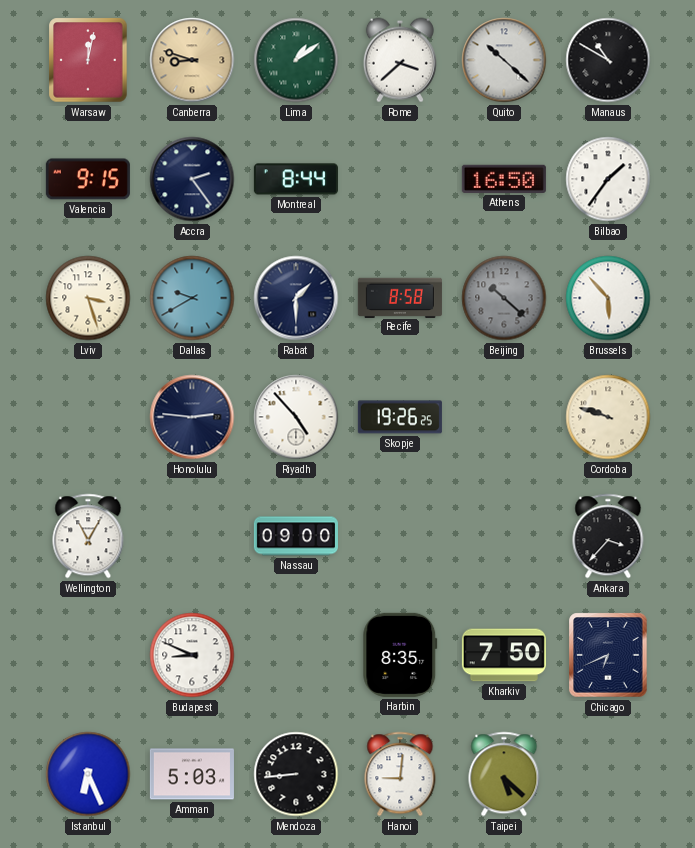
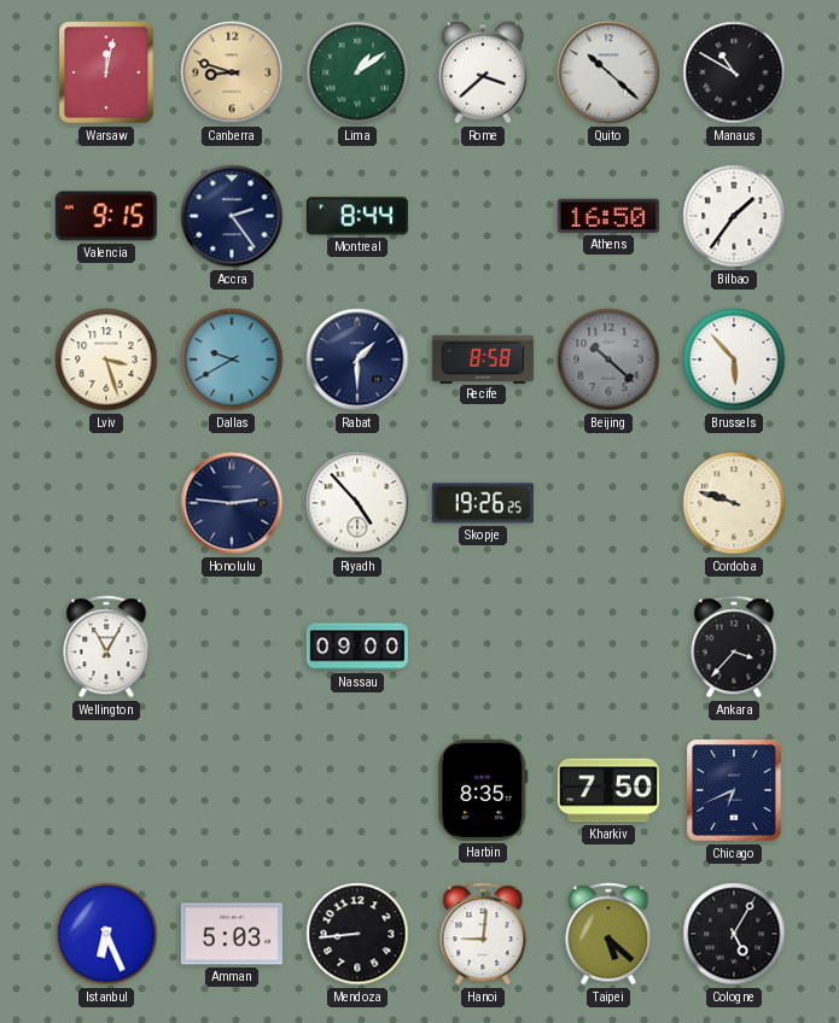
Budapest: 8:49 -> none
Cologne: none -> 5:05
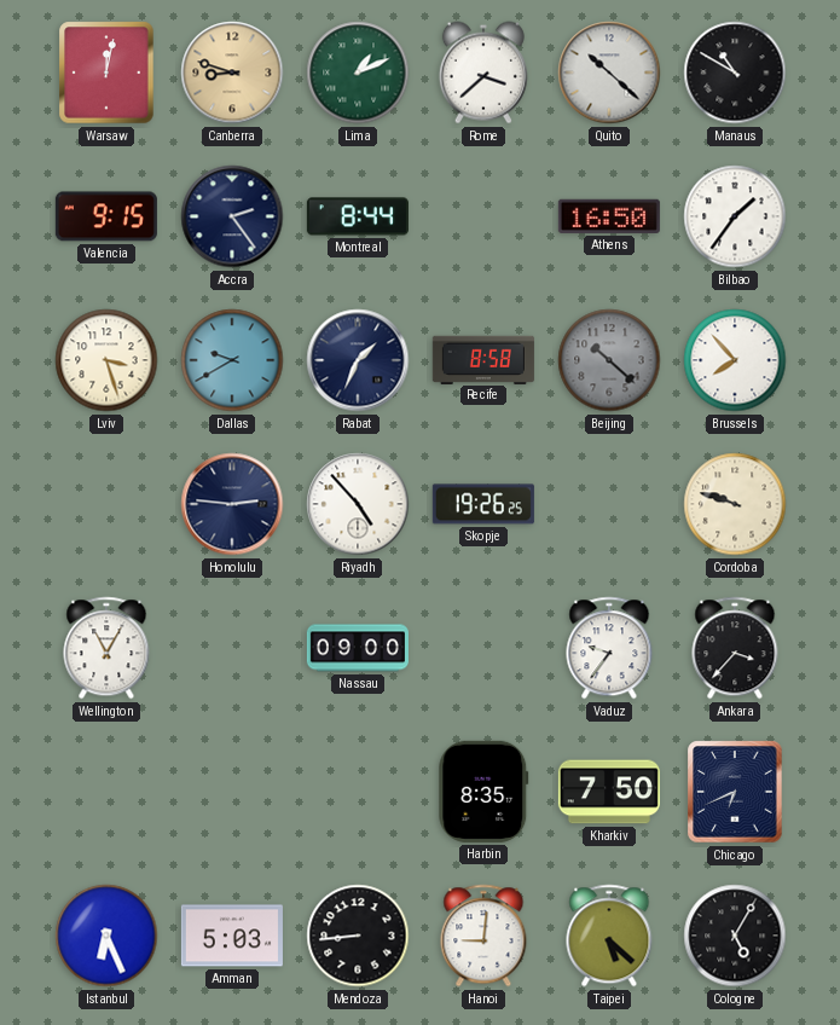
Lima: 1:09 -> 1:11
Rabat: 1:30 -> 1:34
Brussels: 5:53 -> 7:53
Vaduz: none -> 9:36
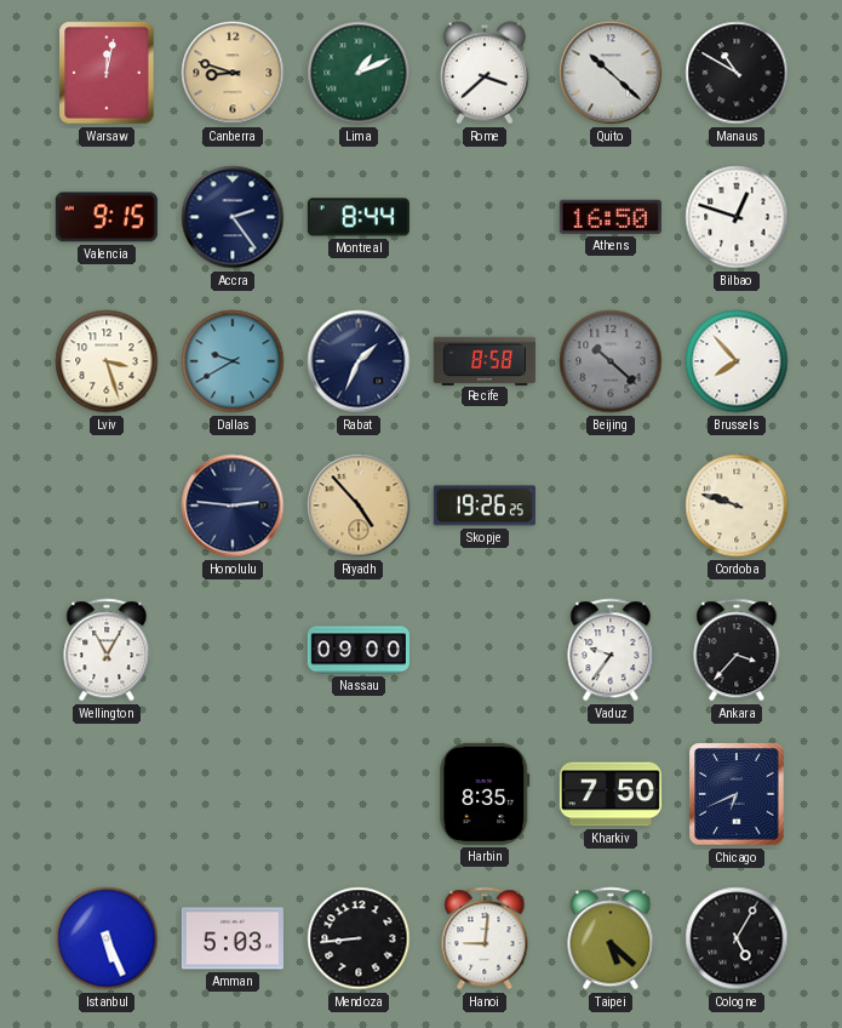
Bilbao: 1:36 -> 12:48
Riyadh dial: white -> champagne
Istanbul: 6:26 -> 5:26
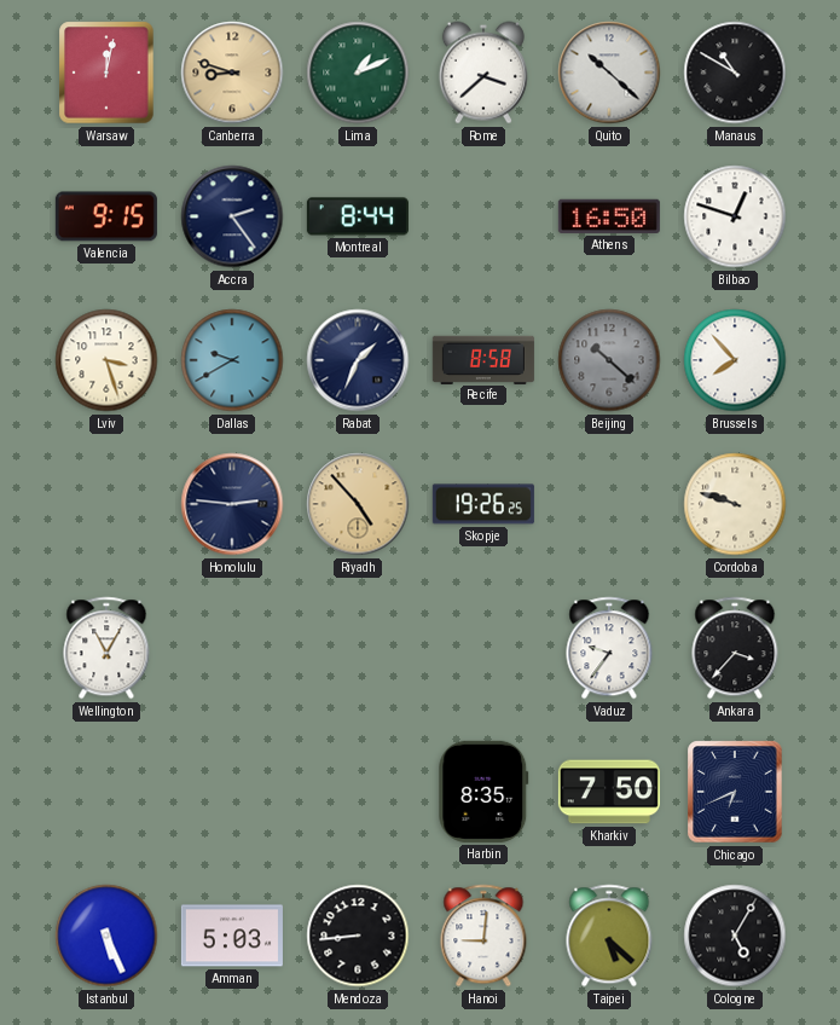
Nassau: 09:00 -> none
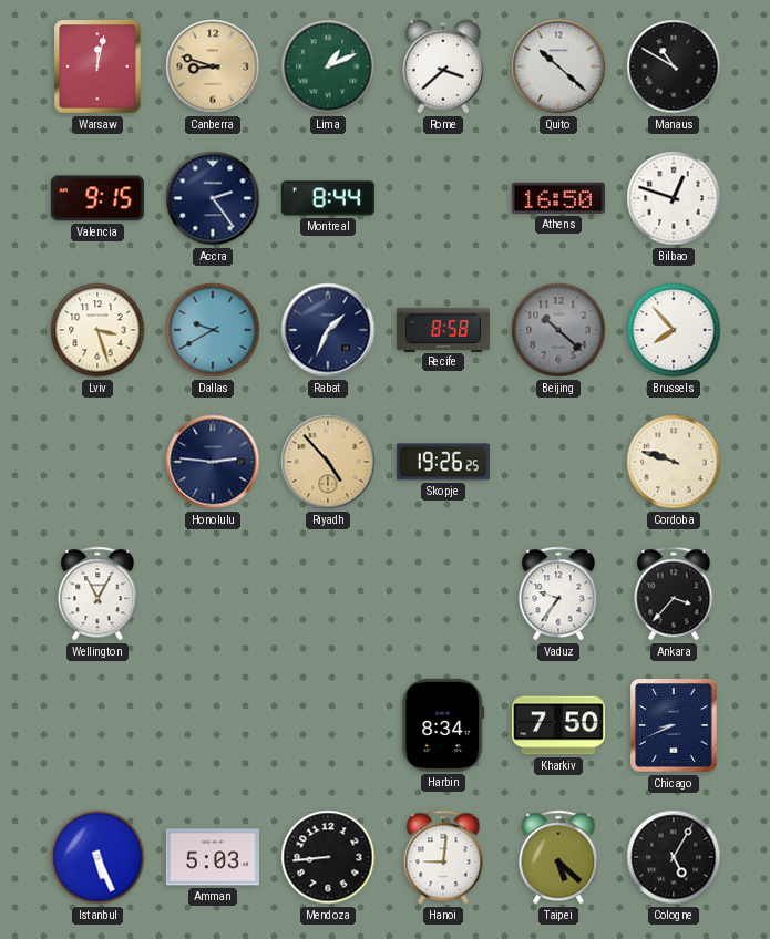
Harbin: 8:35 -> 8:34
Chicago: 6:41 -> 8:41
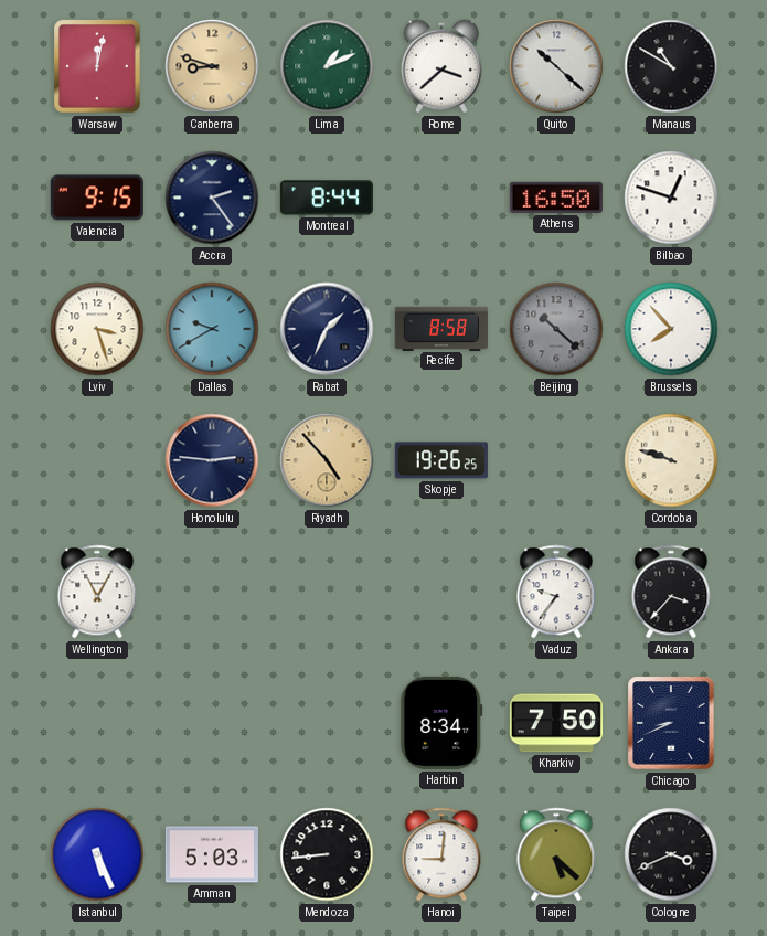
Cologne: 5:05 -> 3:41
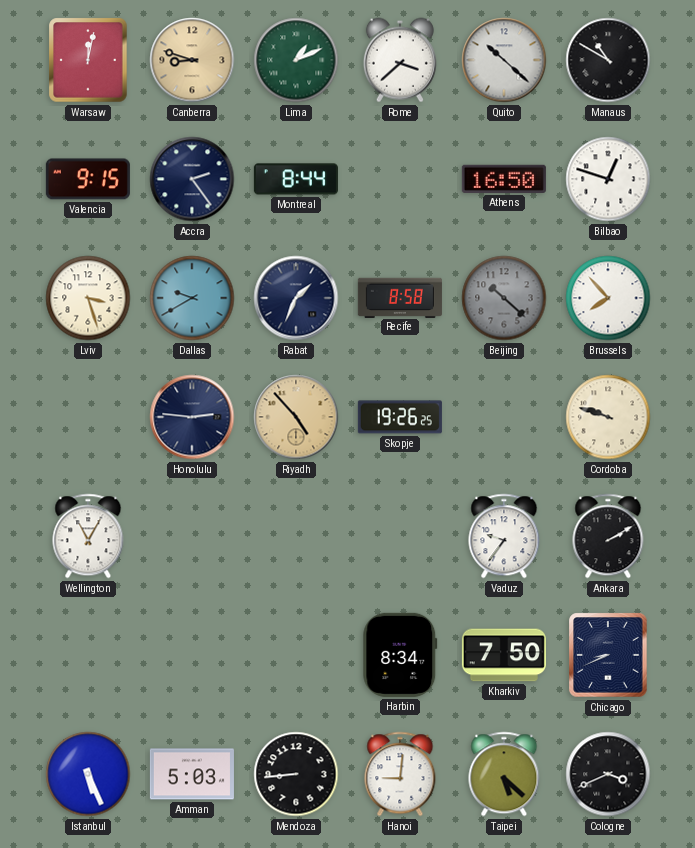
Ankara: 3:37 -> 2:10
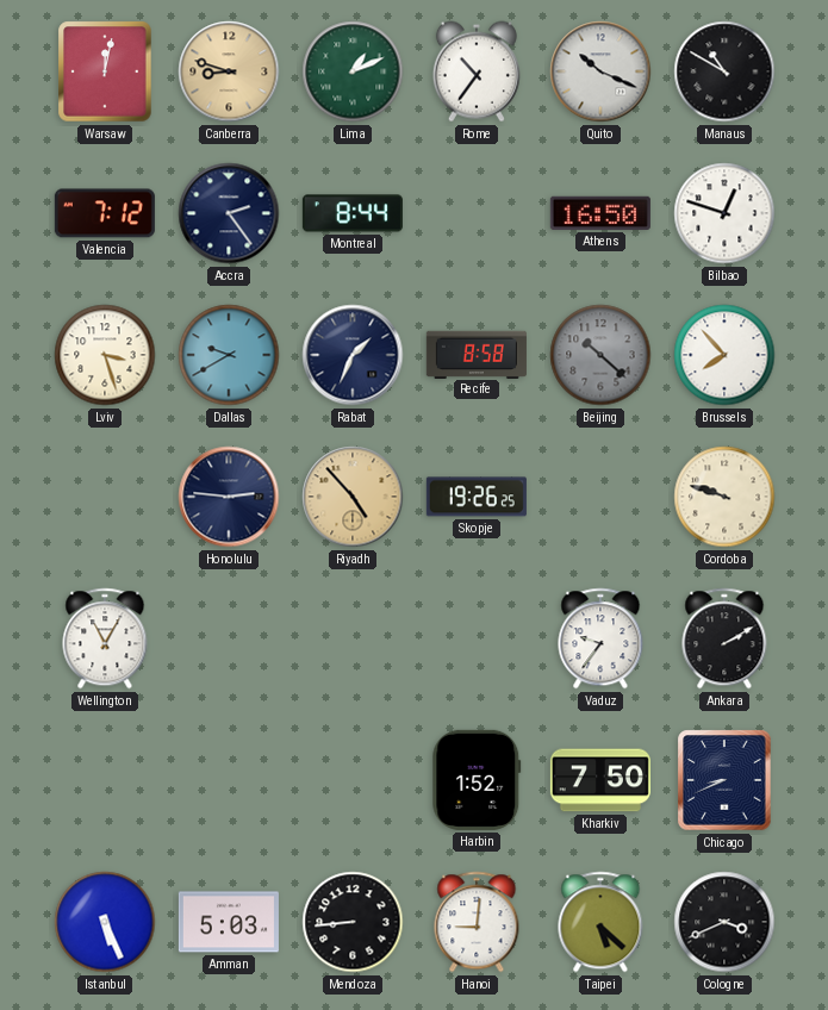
Rome: 3:38 -> 10:36
Quito: 10:22 -> 10:19
Valencia: 9:15 -> 7:12
Harbin: 8:34 -> 1:52
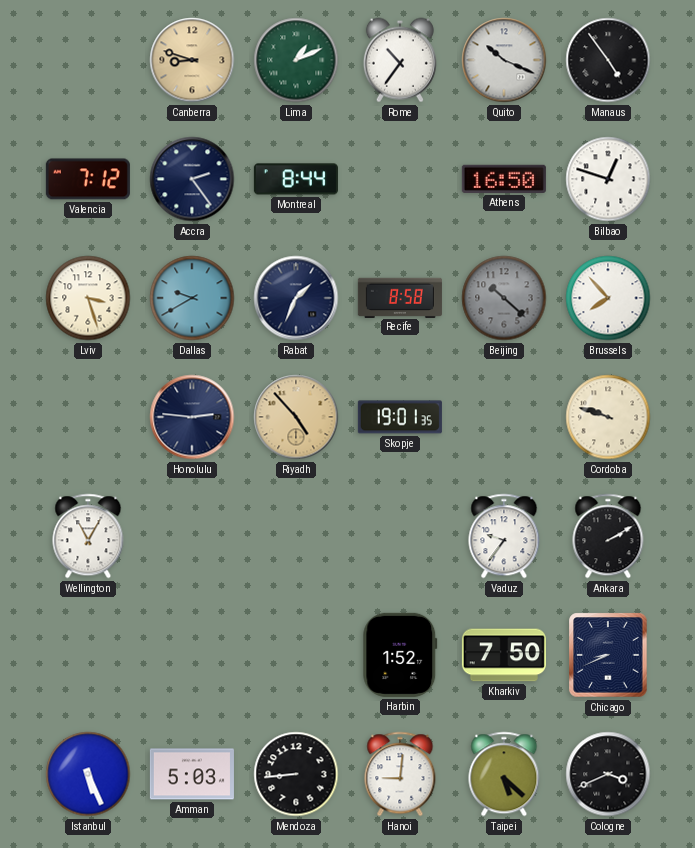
Warsaw: 12:02 -> none
Manaus: 10:50 -> 4:54
Skopje: 19:26 -> 19:01
